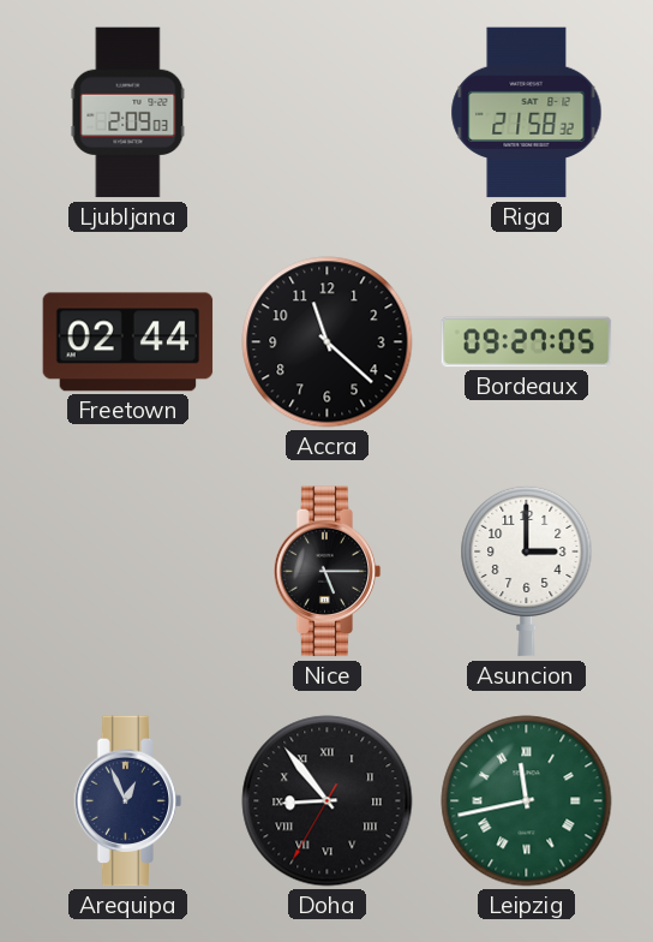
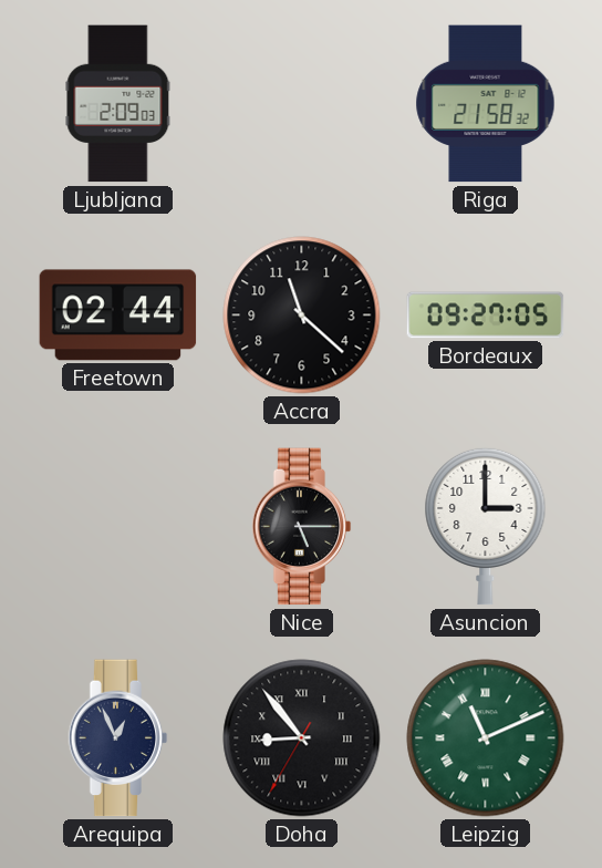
Leipzig: 11:43 -> 11:11
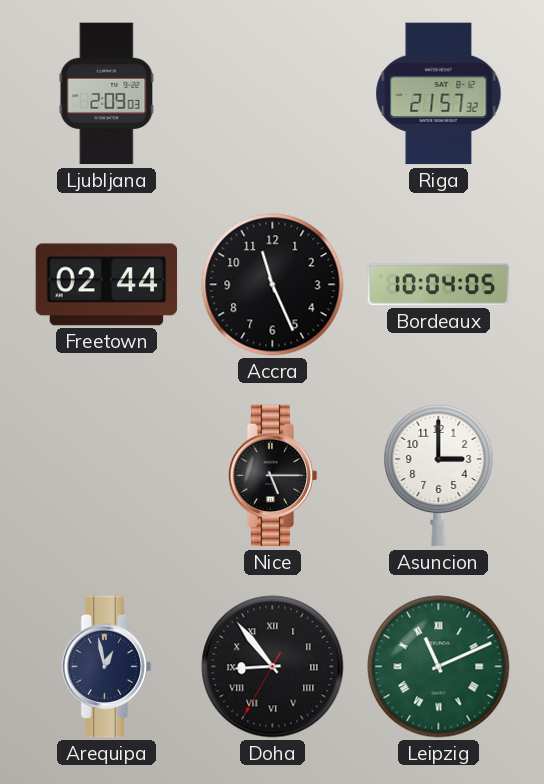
Riga: 21:58 -> 21:57
Accra: 11:22 -> 11:26
Bordeaux: 09:27 -> 10:04
Arequipa: 12:56 -> 12:58
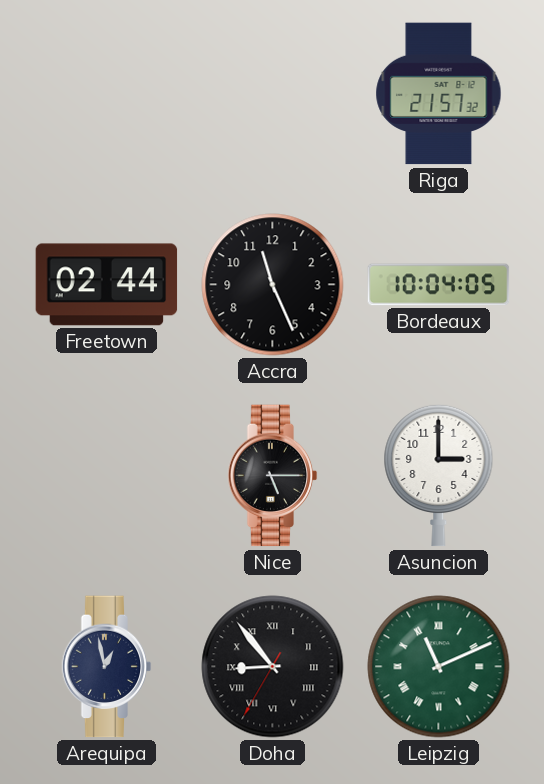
Ljubljana: 2:09 -> none
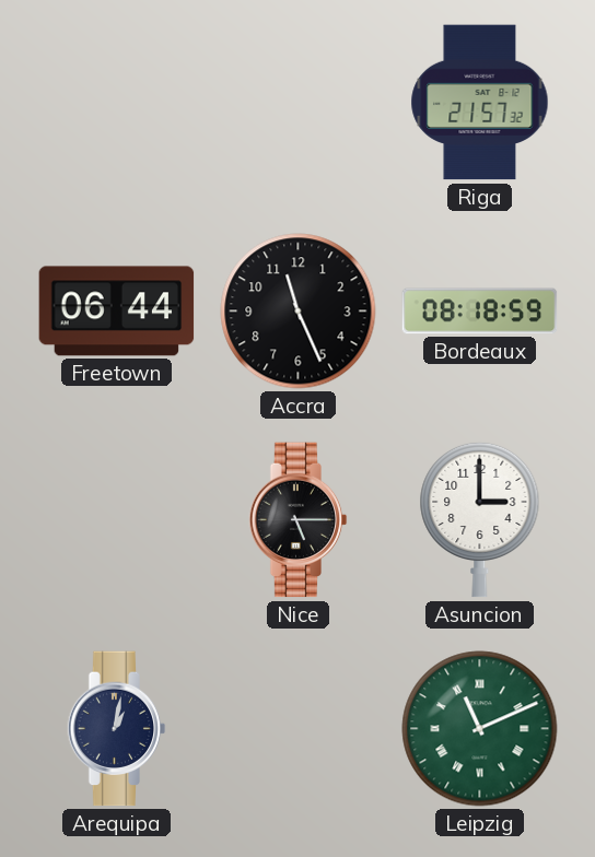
Freetown: 02:44 -> 06:44
Bordeaux: 10:04 -> 08:18
Arequipa: 12:58 -> 1:02
Doha: 8:53 -> none
